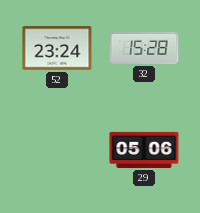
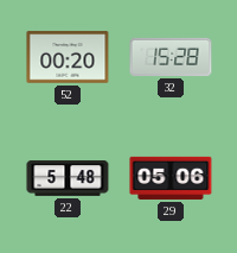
52: 23:24 -> 00:20
22: none -> 5:48
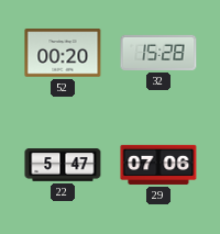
22: 5:48 -> 5:47
29: 05:06 -> 07:06
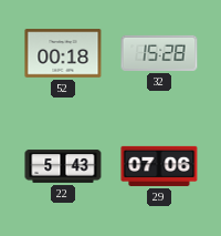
52: 00:20 -> 00:18
22: 5:47 -> 5:43
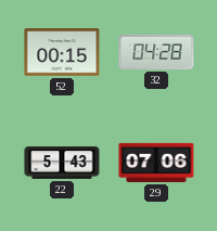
52: 00:18 -> 00:15
32: 15:28 -> 04:28
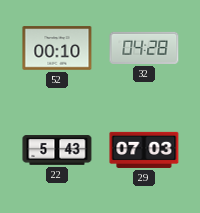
52: 00:15 -> 00:10
29: 07:06 -> 07:03
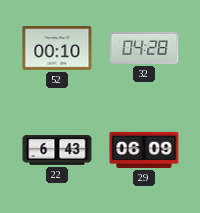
22: 5:43 -> 6:43
29: 07:03 -> 06:09
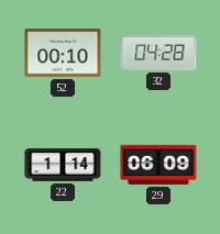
22: 6:43 -> 1:14
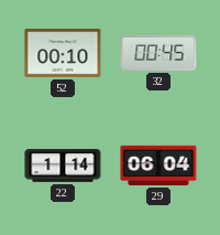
32: 04:28 -> 00:45
29: 06:09 -> 06:04
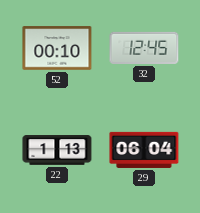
32: 00:45 -> 12:45
22: 1:14 -> 1:13
